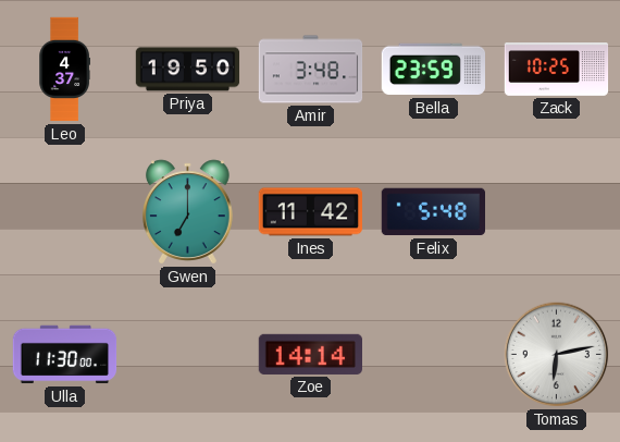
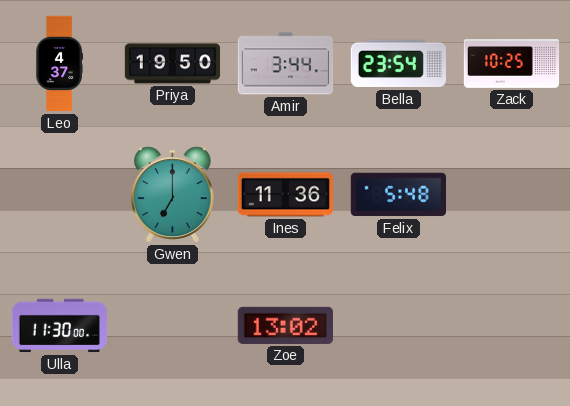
Amir: 3:48 -> 3:44
Bella: 23:59 -> 23:54
Ines: 11:42 -> 11:36
Zoe: 14:14 -> 13:02
Tomas: 6:13 -> none
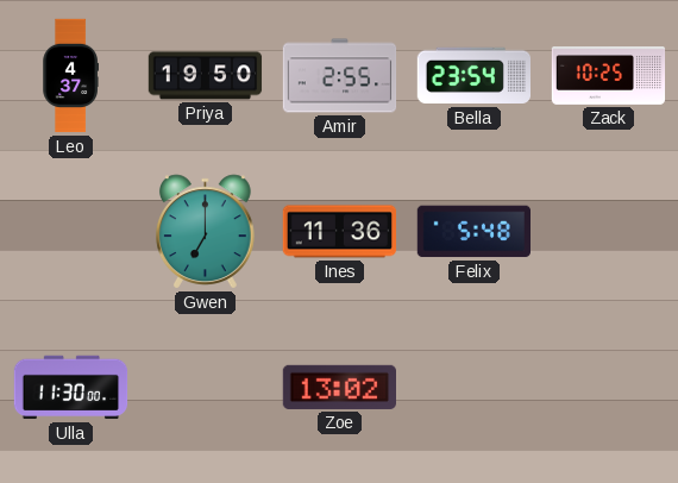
Amir: 3:44 -> 2:55
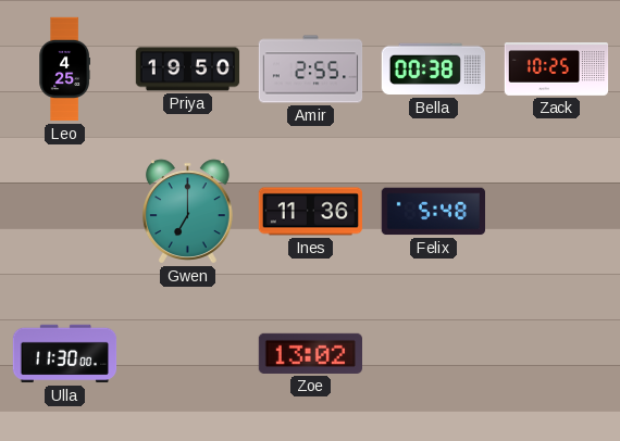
Leo: 4:37 -> 4:25
Bella: 23:54 -> 00:38
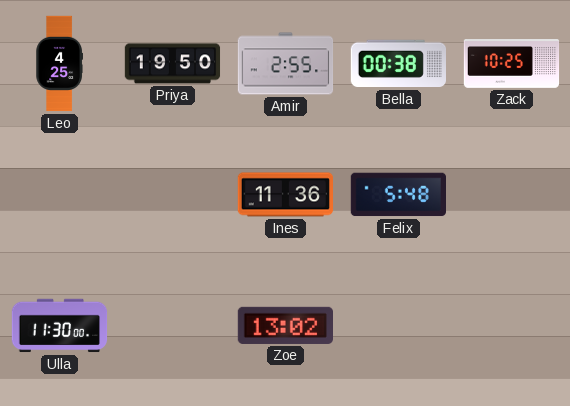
Gwen: 7:00 -> none
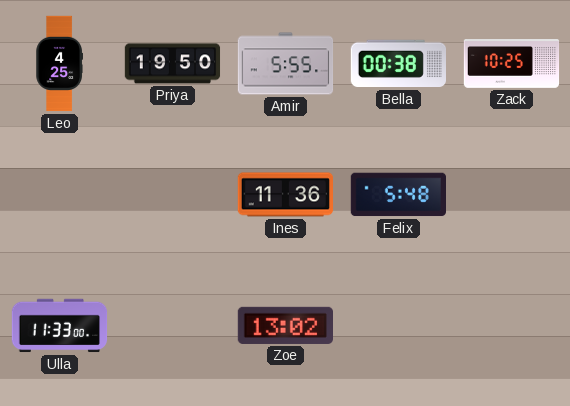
Amir: 2:55 -> 5:55
Ulla: 11:30 -> 11:33
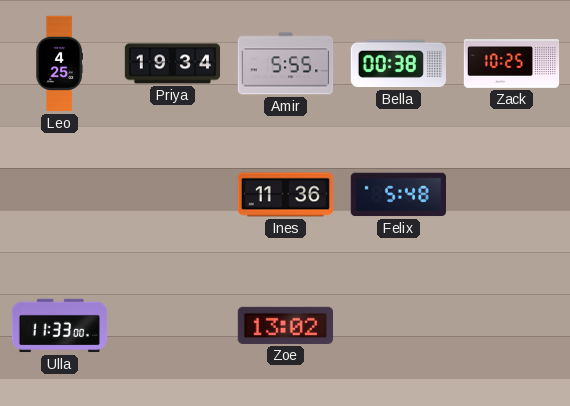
Priya: 19:50 -> 19:34
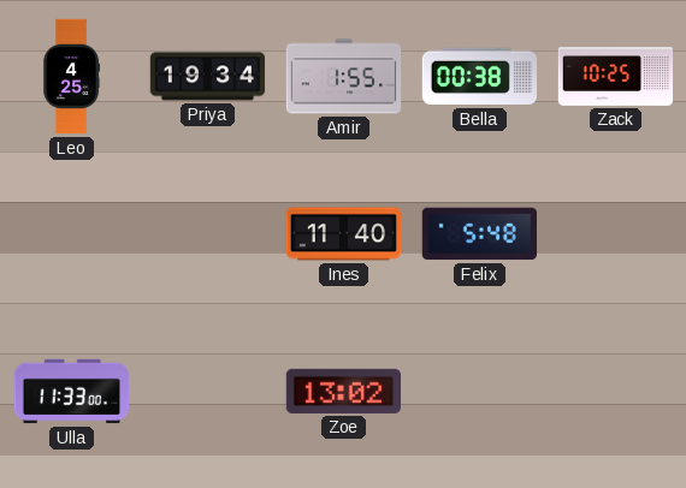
Amir: 5:55 -> 1:55
Ines: 11:36 -> 11:40
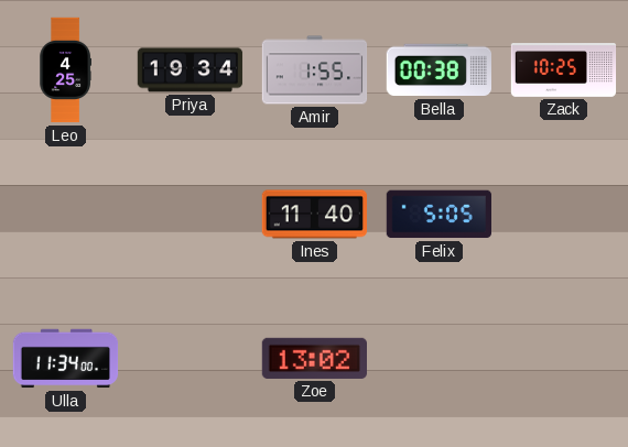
Felix: 5:48 -> 5:05
Ulla: 11:33 -> 11:34
